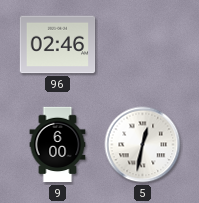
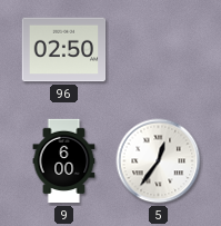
96: 02:46 -> 02:50
5: 12:32 -> 12:36
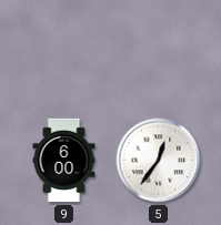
96: 02:50 -> none
